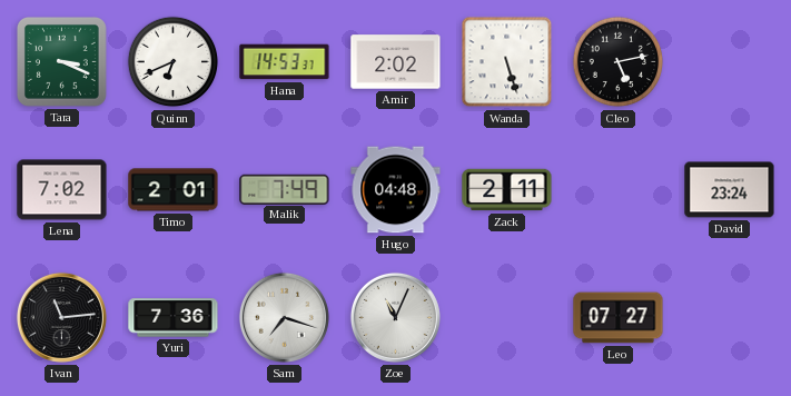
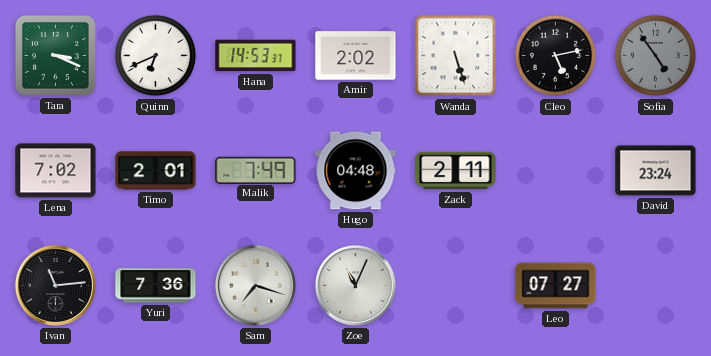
Sofia: none -> 4:54
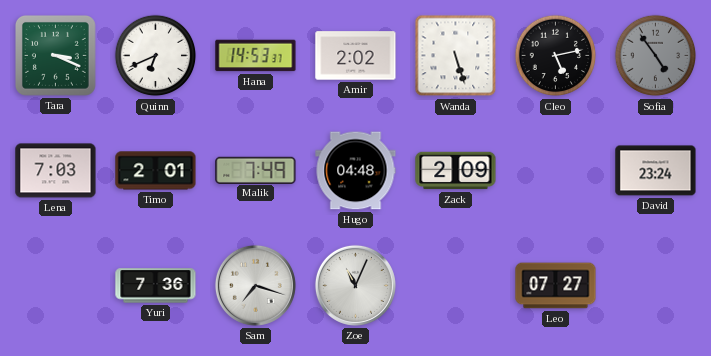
Lena: 7:02 -> 7:03
Zack: 2:11 -> 2:09
Ivan: 11:14 -> none
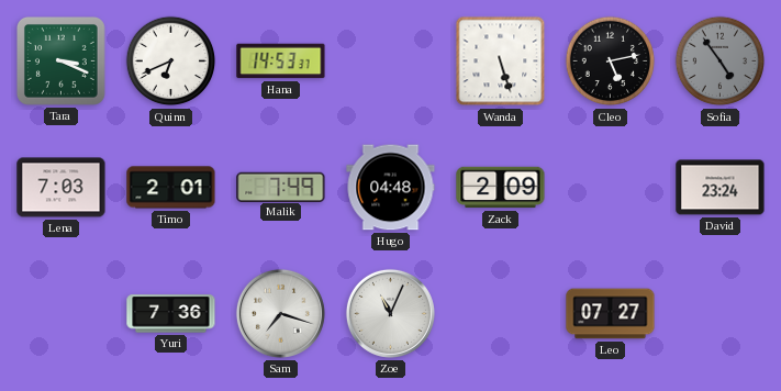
Amir: 2:02 -> none
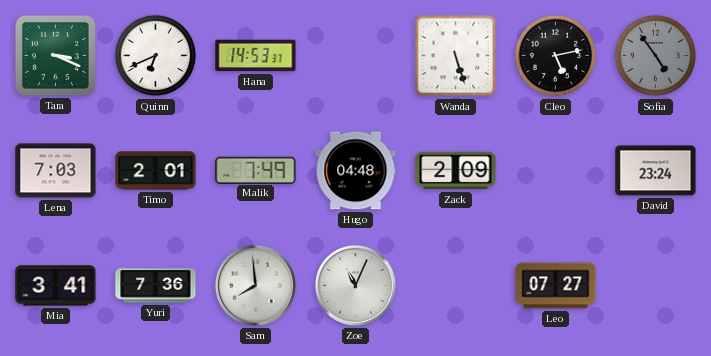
Mia: none -> 3:41
Sam: 7:18 -> 7:59
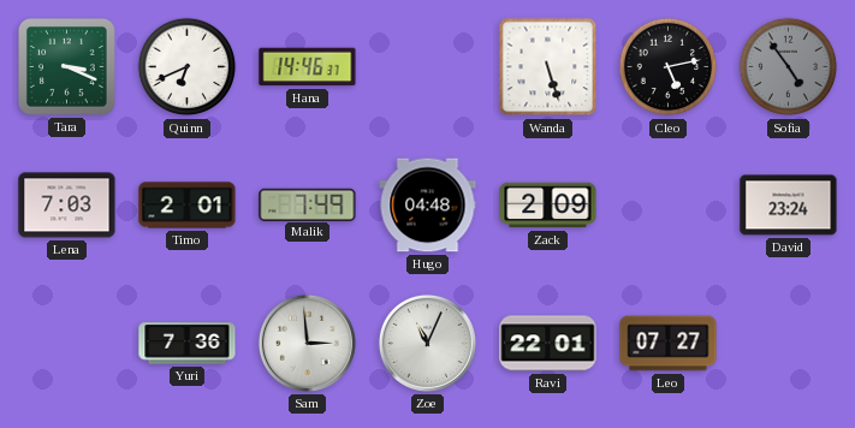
Hana: 14:53 -> 14:46
Mia: 3:41 -> none
Sam: 7:59 -> 2:59
Ravi: none -> 22:01
